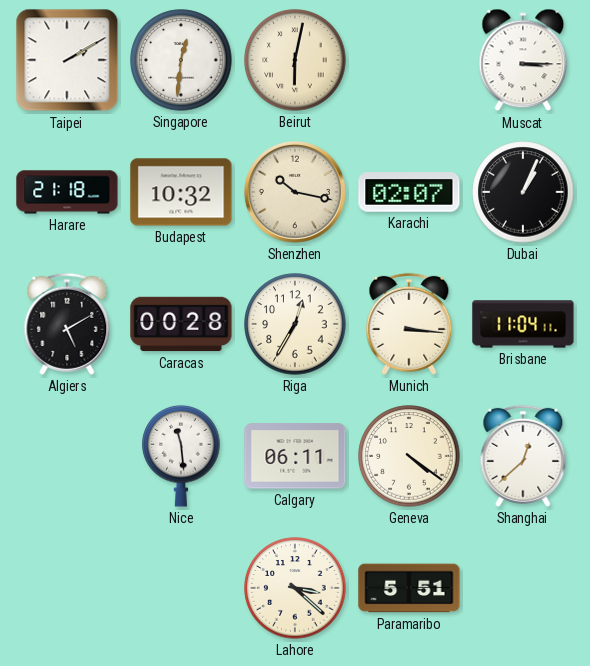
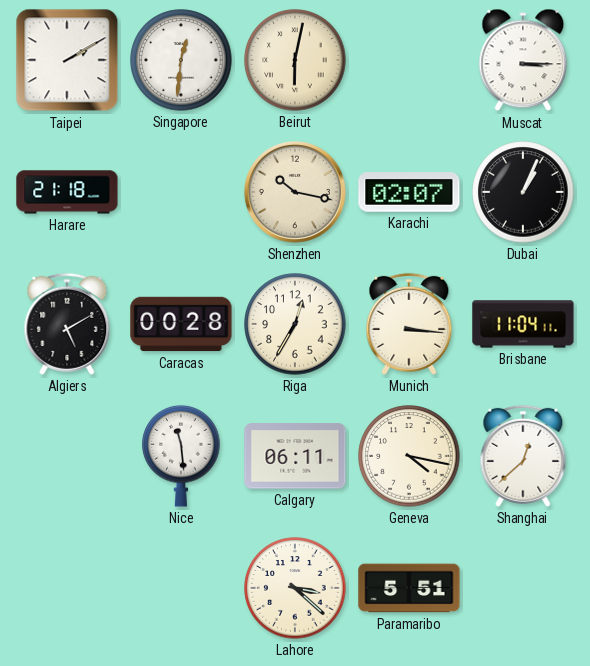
Budapest: 10:32 -> none
Geneva: 4:21 -> 4:17
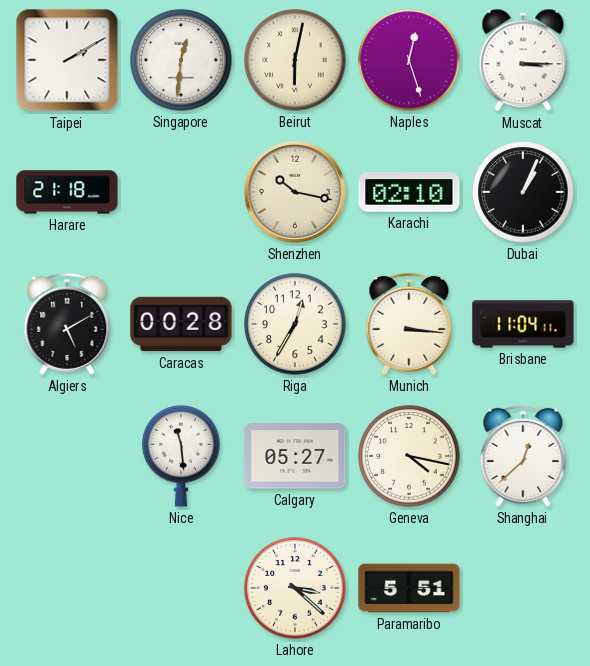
Naples: none -> 12:27
Karachi: 02:07 -> 02:10
Calgary: 06:11 -> 05:27
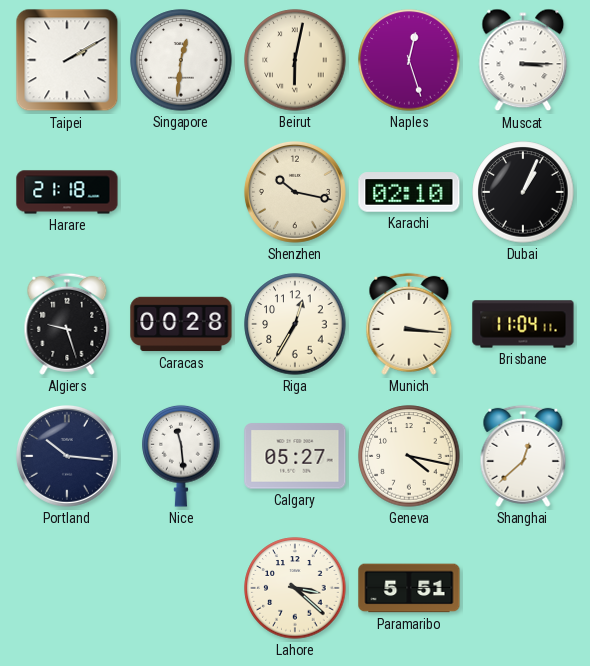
Algiers: 5:10 -> 9:27
Portland: none -> 10:16
